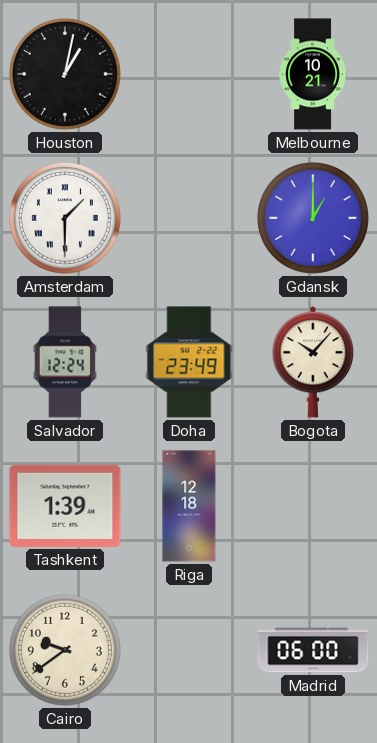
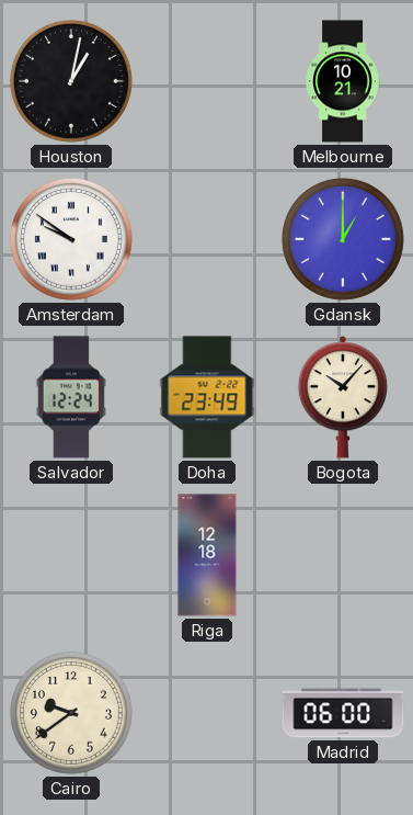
Amsterdam: 1:30 -> 9:51
Tashkent: 1:39 -> none
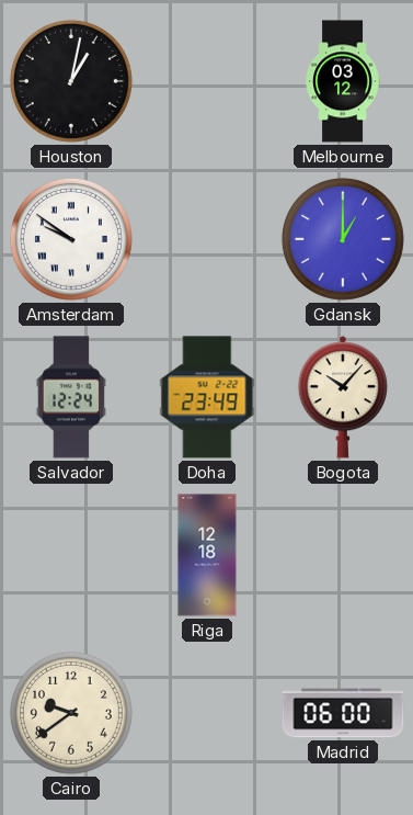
Melbourne: 10:21 -> 03:12
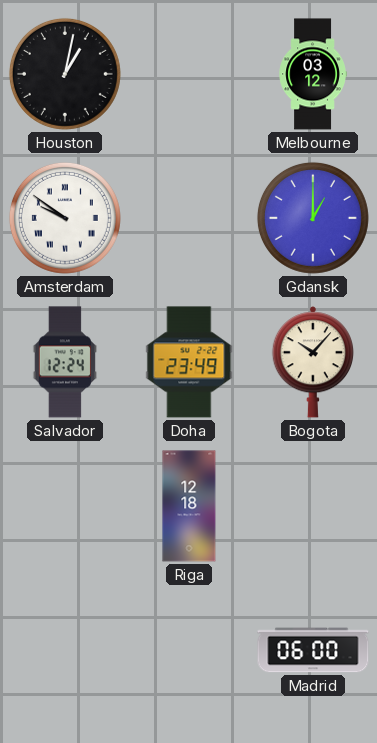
Cairo: 9:39 -> none
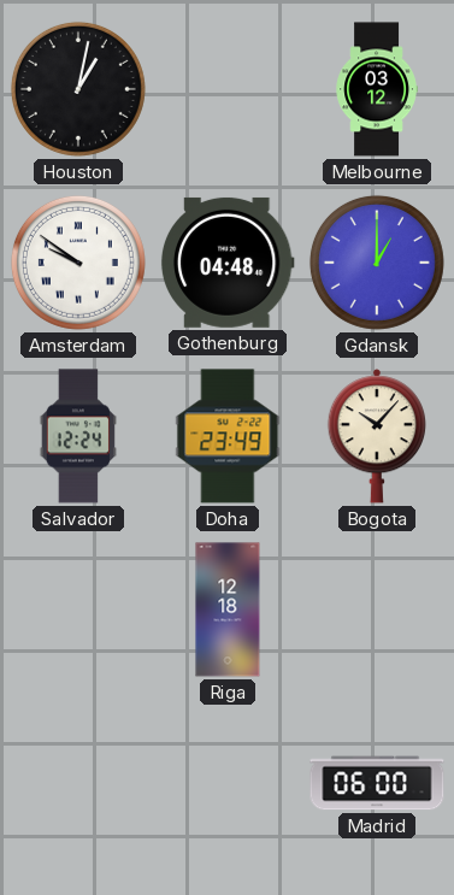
Gothenburg: none -> 04:48
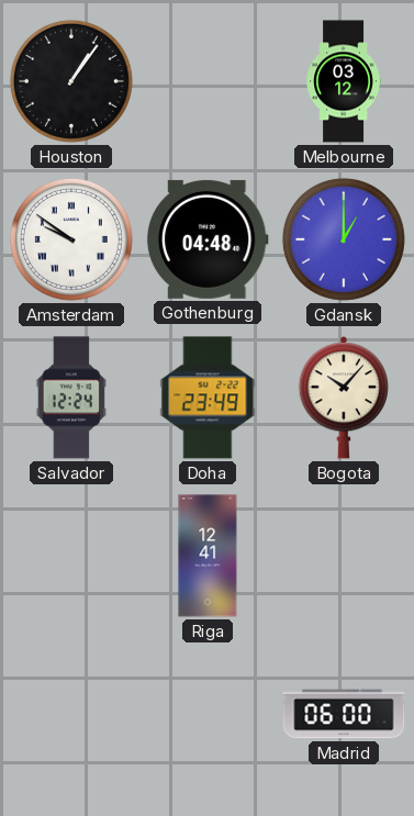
Houston: 1:02 -> 1:06
Riga: 12:18 -> 12:41
